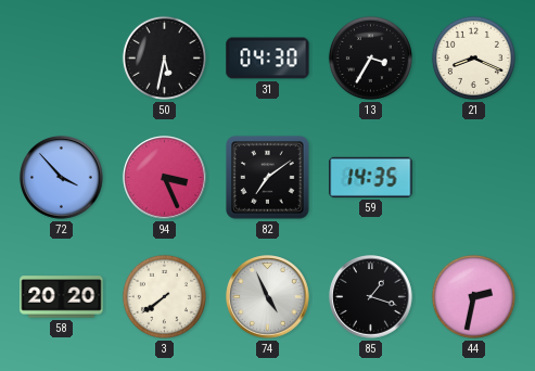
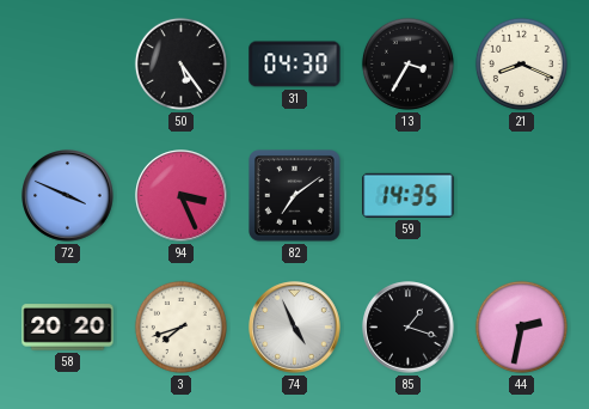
50: 5:32 -> 5:24
72: 3:53 -> 3:49
3: 7:39 -> 7:42
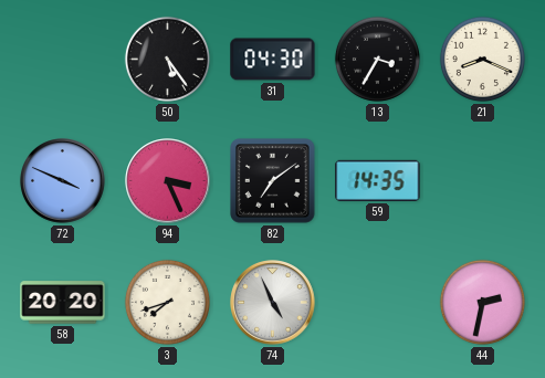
85: 1:18 -> none
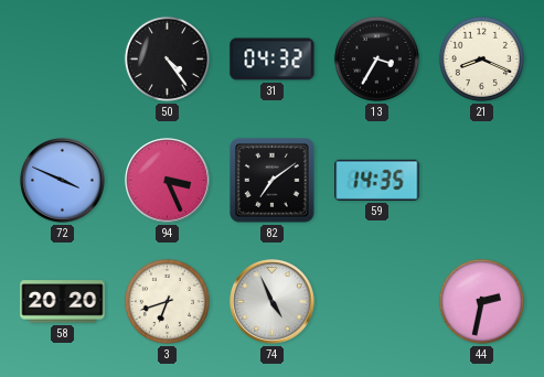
50: 5:24 -> 4:24
31: 04:30 -> 04:32
3: 7:42 -> 6:42
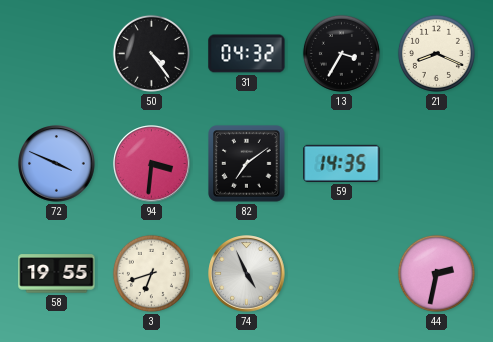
94: 3:26 -> 3:31
58: 20:20 -> 19:55
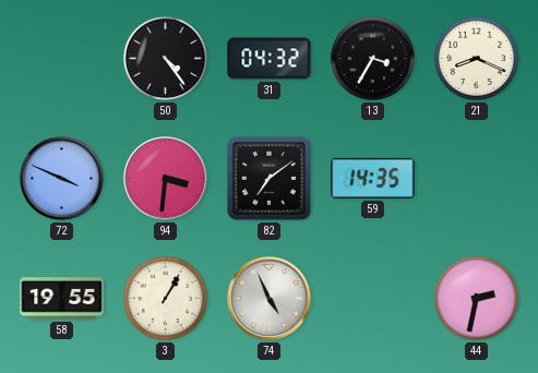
3: 6:42 -> 1:05
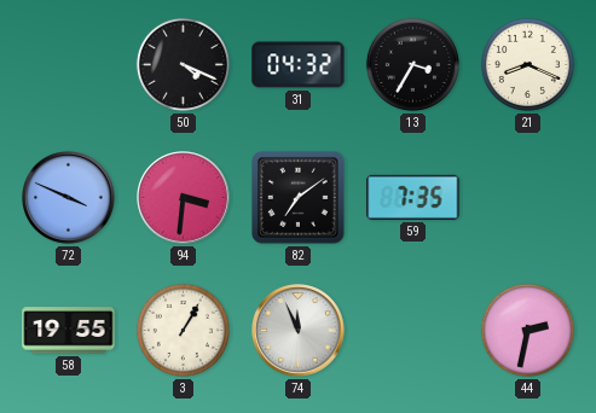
50: 4:24 -> 4:19
59: 14:35 -> 7:35
74: 4:56 -> 11:56
